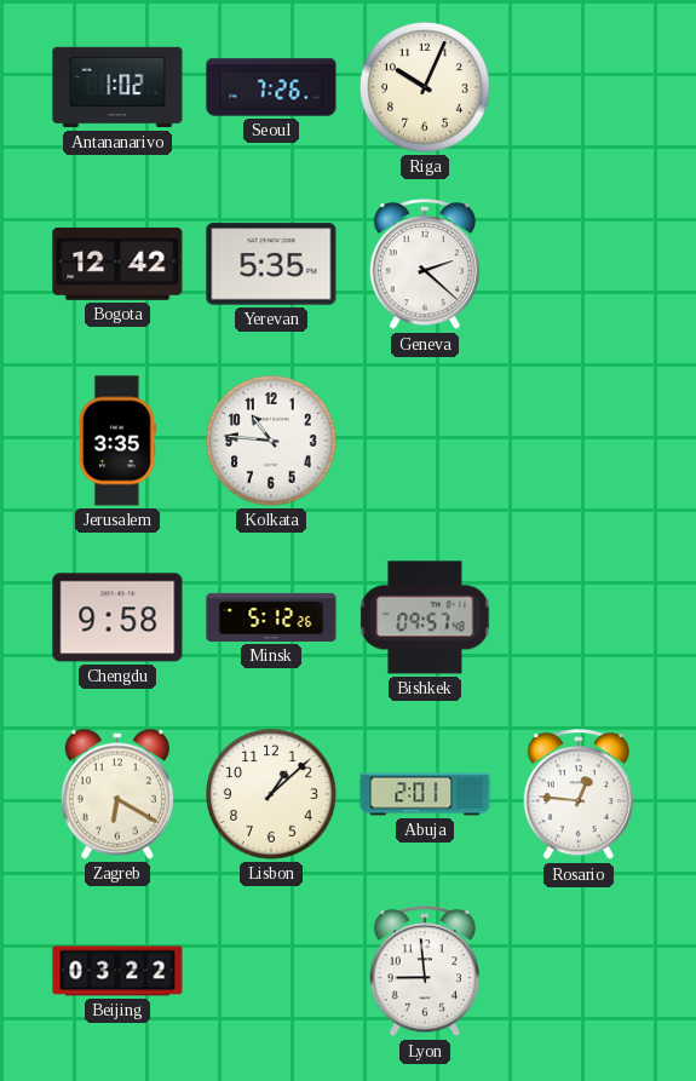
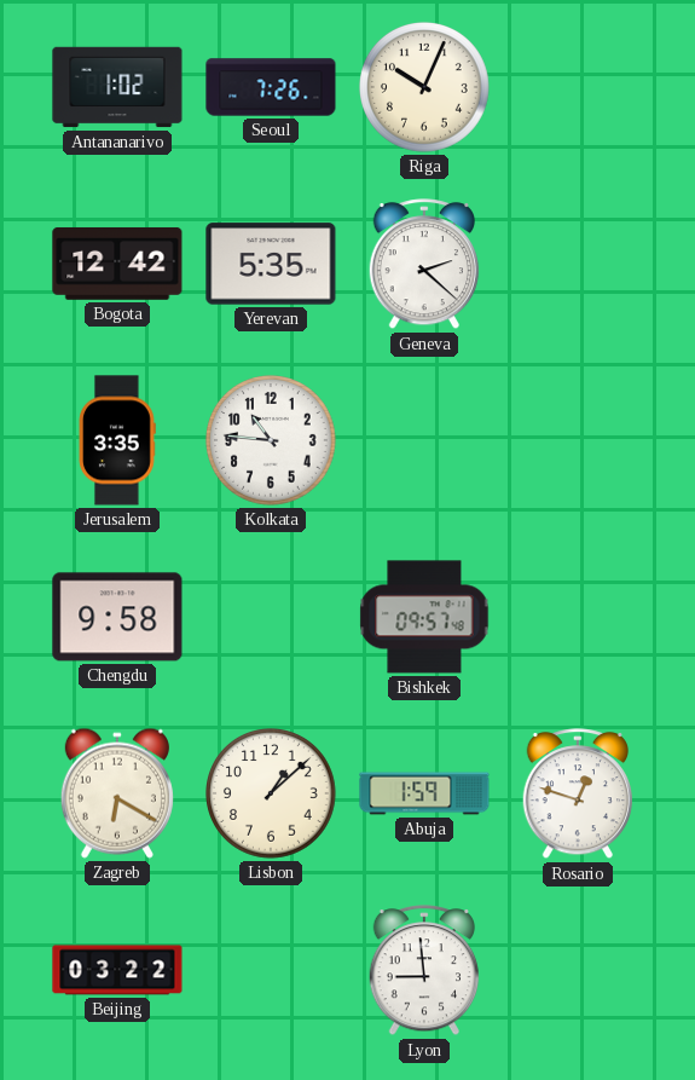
Minsk: 5:12 -> none
Abuja: 2:01 -> 1:59
Rosario: 12:46 -> 12:48
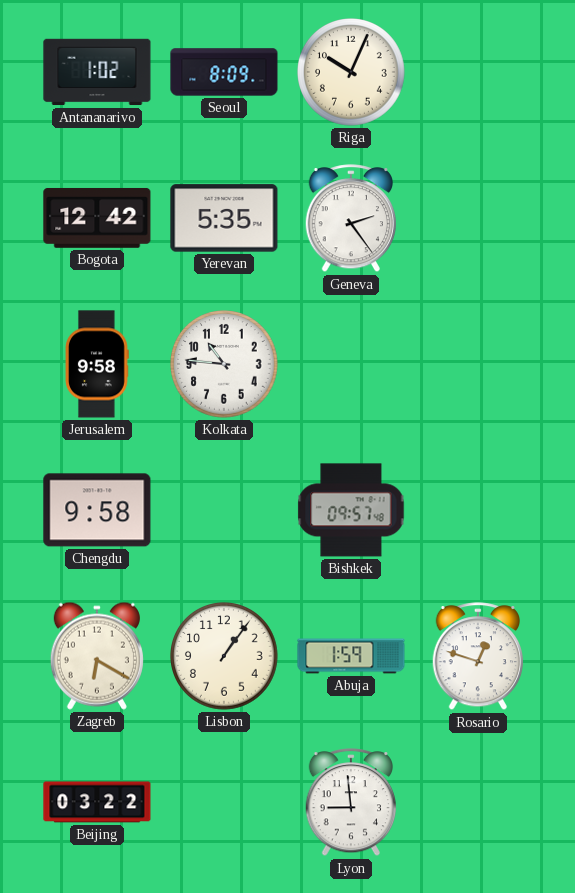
Seoul: 7:26 -> 8:09
Geneva: 2:22 -> 2:24
Jerusalem: 3:35 -> 9:58
Lisbon: 1:08 -> 1:06
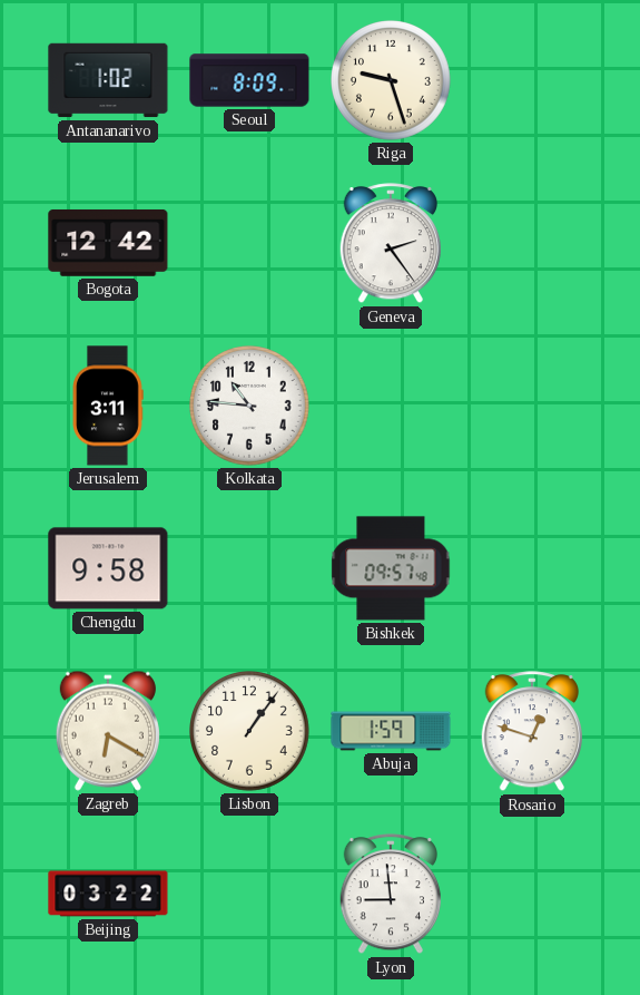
Riga: 10:04 -> 9:27
Yerevan: 5:35 -> none
Jerusalem: 9:58 -> 3:11
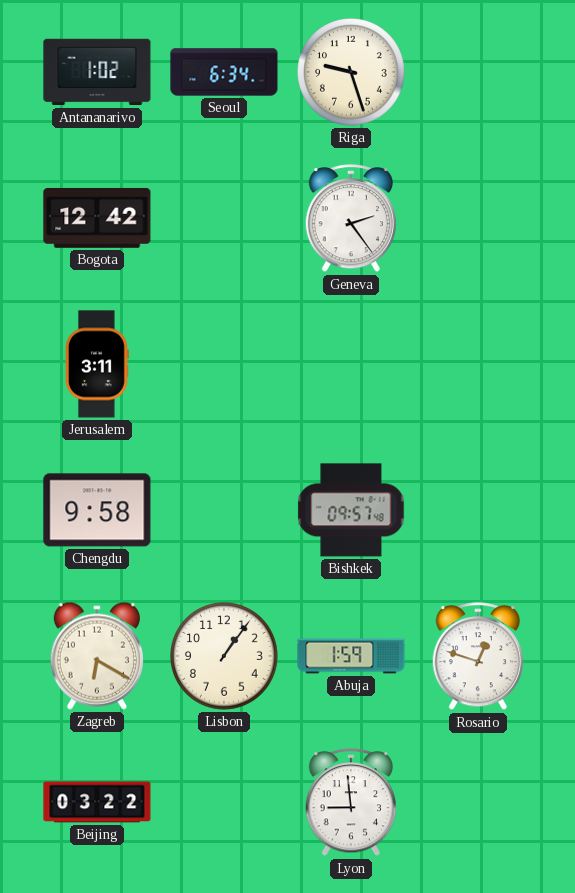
Seoul: 8:09 -> 6:34
Kolkata: 10:46 -> none
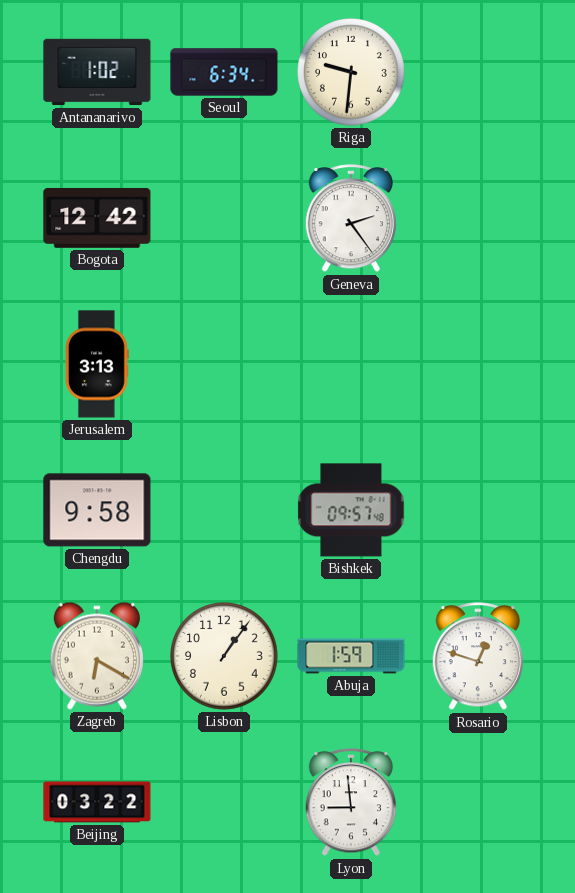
Riga: 9:27 -> 9:31
Jerusalem: 3:11 -> 3:13
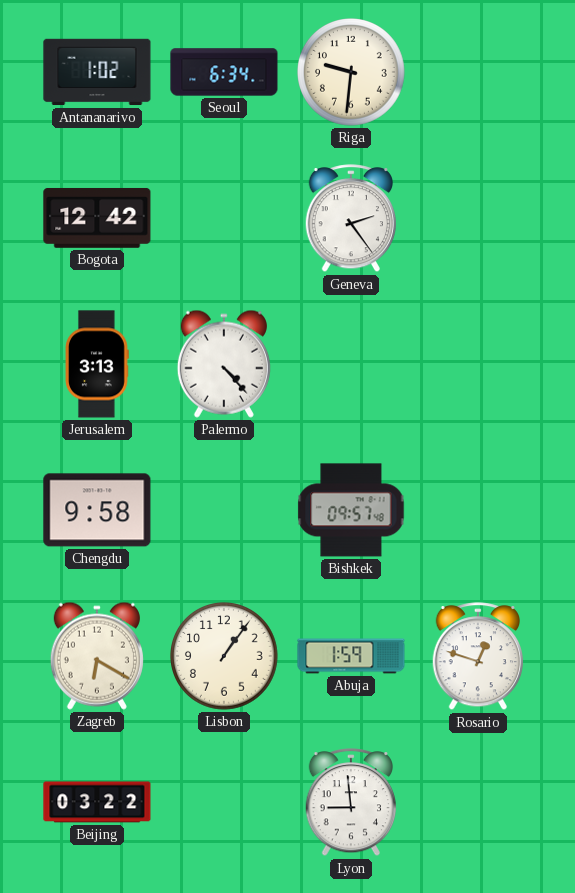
Palermo: none -> 4:23
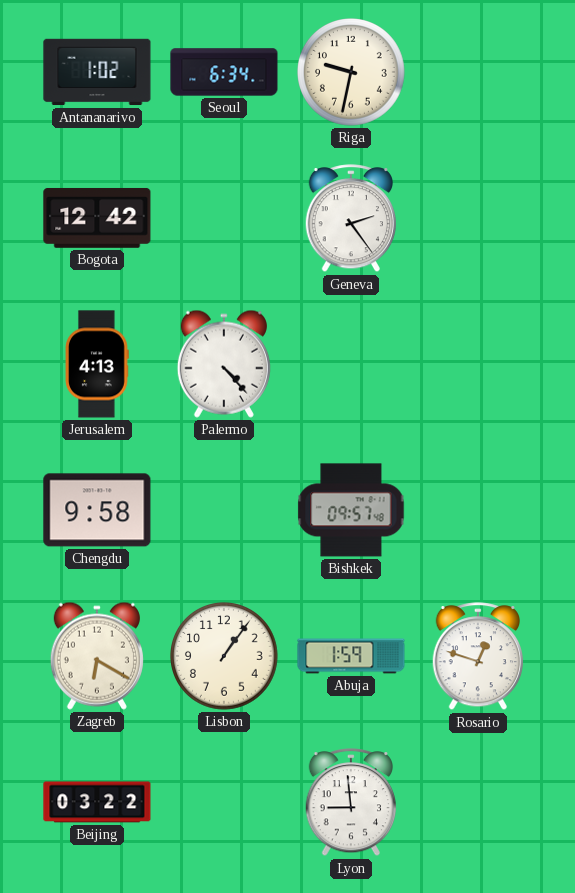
Riga: 9:31 -> 9:32
Jerusalem: 3:13 -> 4:13
